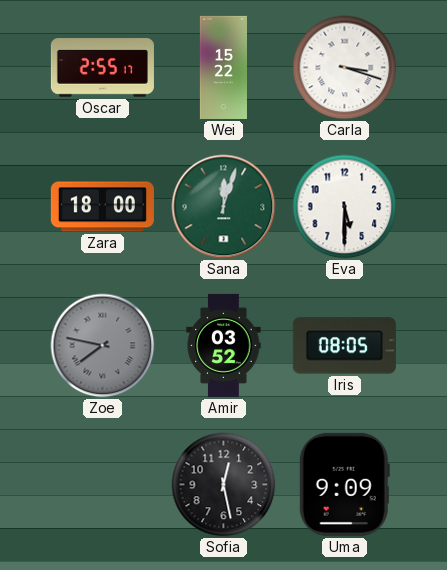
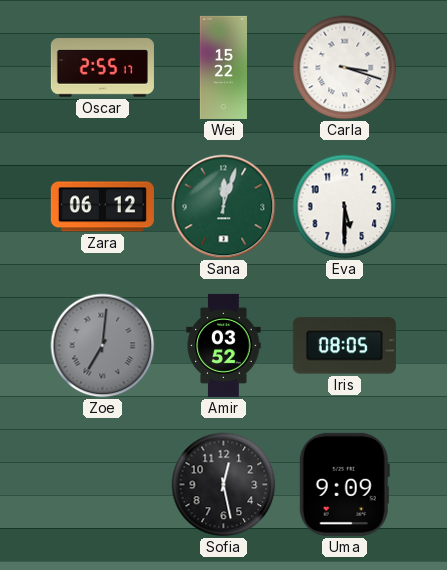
Zara: 18:00 -> 06:12
Zoe: 7:47 -> 7:01
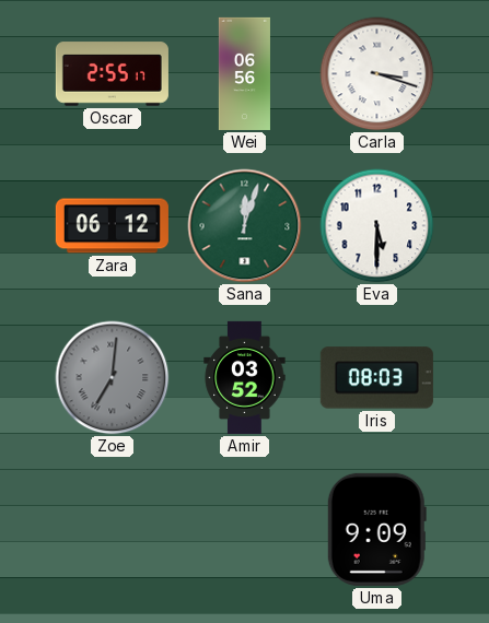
Wei: 15:22 -> 06:56
Iris: 08:05 -> 08:03
Sofia: 12:28 -> none
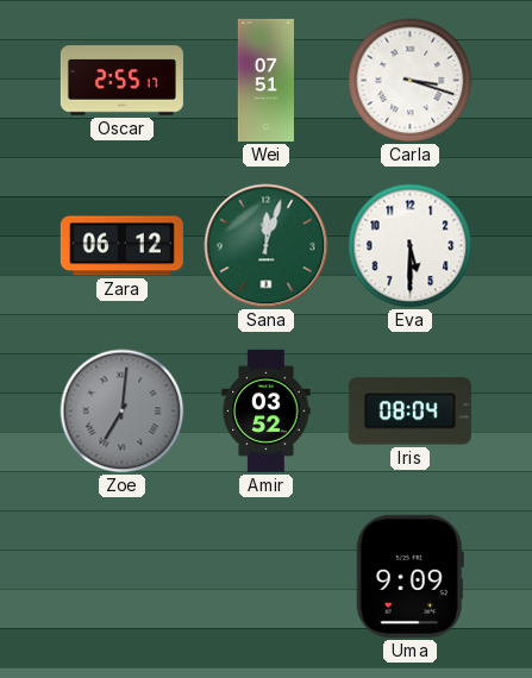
Wei: 06:56 -> 07:51
Iris: 08:03 -> 08:04
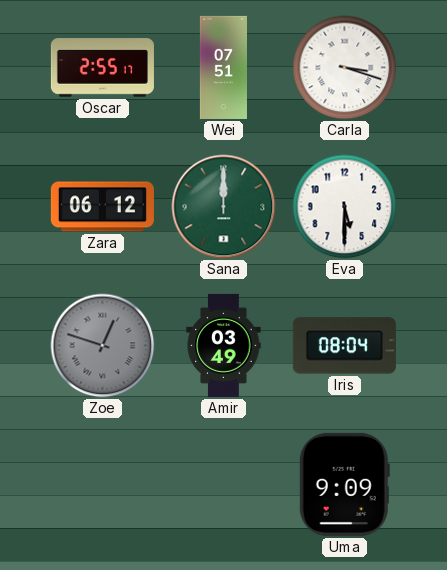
Sana: 12:03 -> 12:00
Zoe: 7:01 -> 12:48
Amir: 03:52 -> 03:49
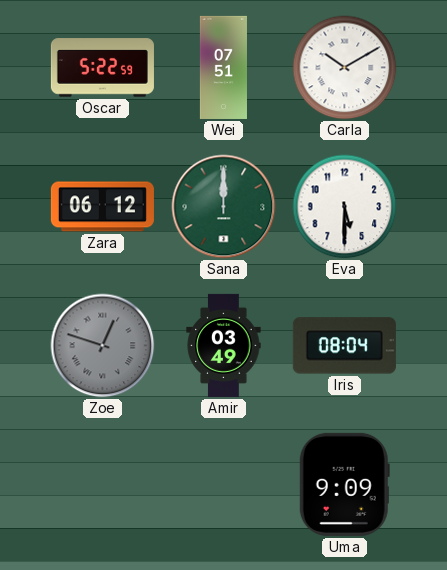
Oscar: 2:55 -> 5:22
Carla: 3:18 -> 10:10
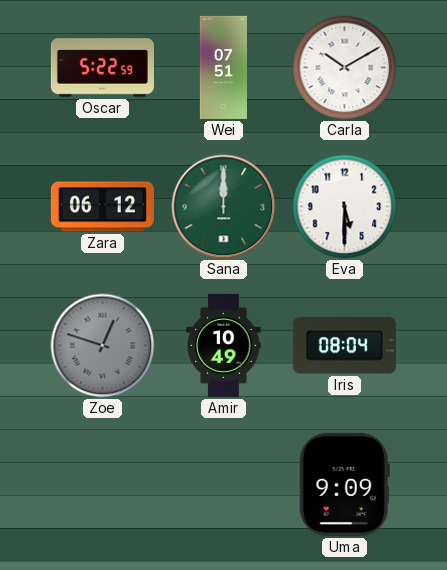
Amir: 03:49 -> 10:49
